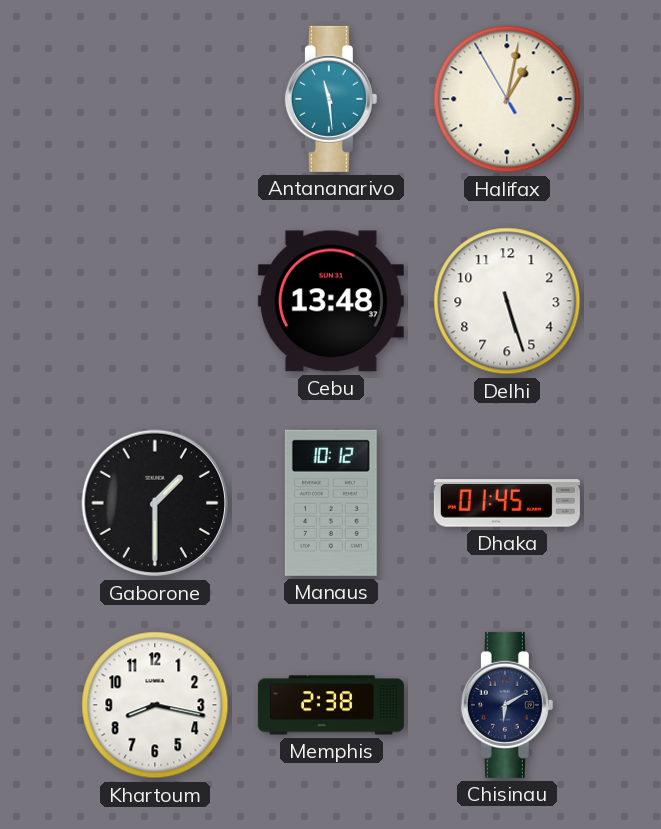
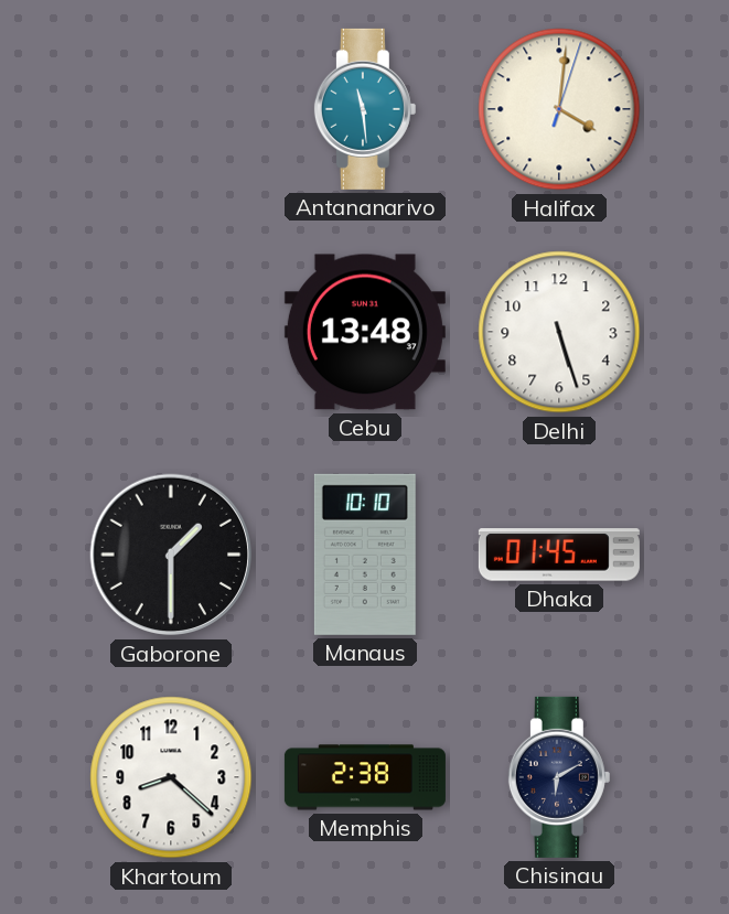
Halifax: 1:01 -> 4:01
Manaus: 10:12 -> 10:10
Khartoum: 8:17 -> 8:22
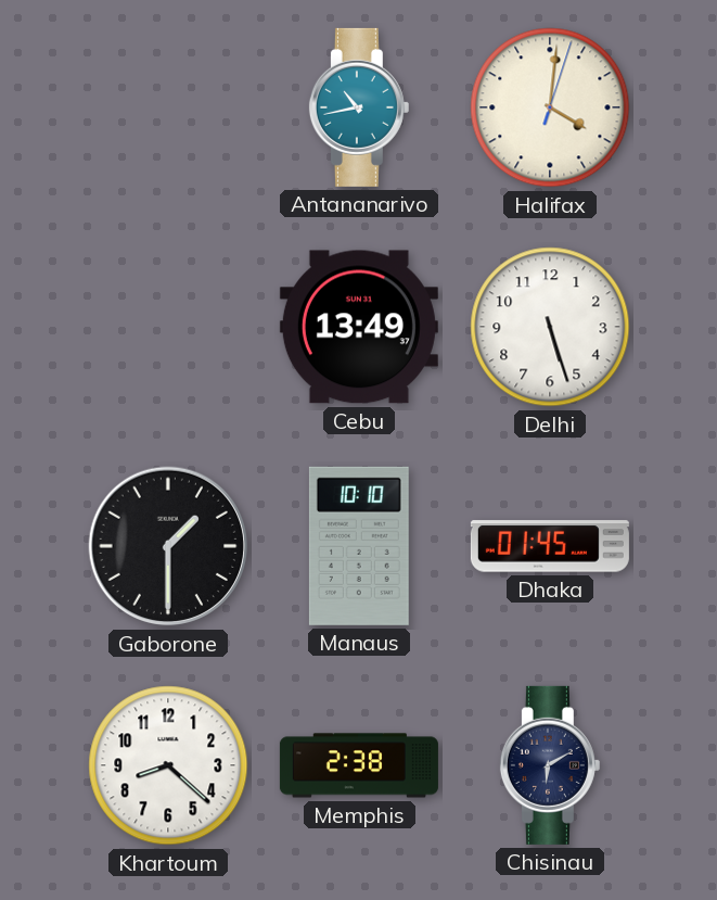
Antananarivo: 11:29 -> 10:43
Cebu: 13:48 -> 13:49
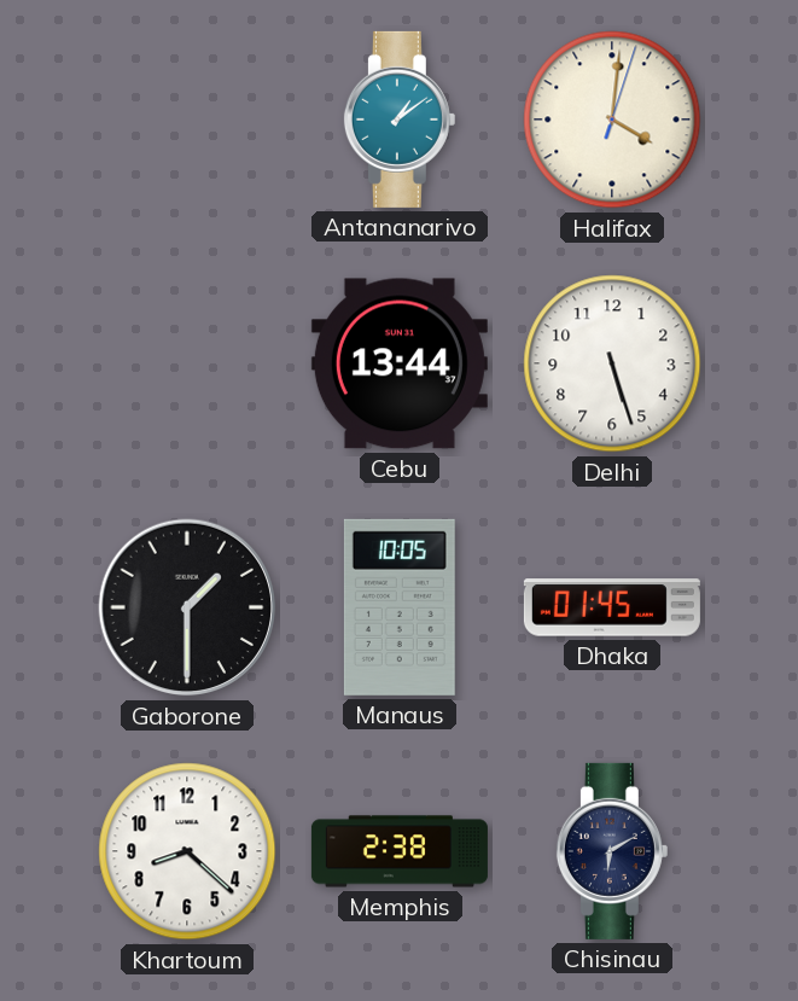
Antananarivo: 10:43 -> 1:09
Cebu: 13:49 -> 13:44
Manaus: 10:10 -> 10:05
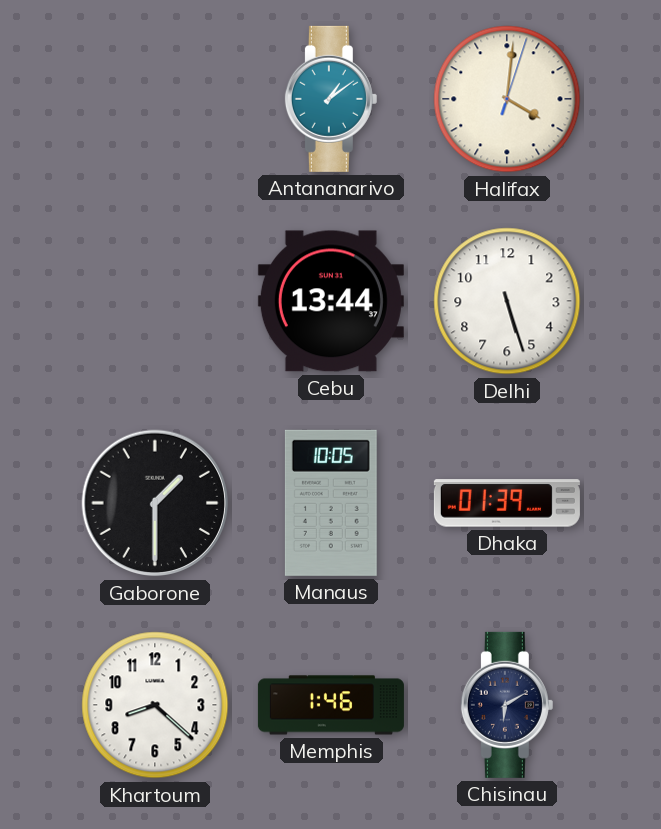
Dhaka: 01:45 -> 01:39
Memphis: 2:38 -> 1:46
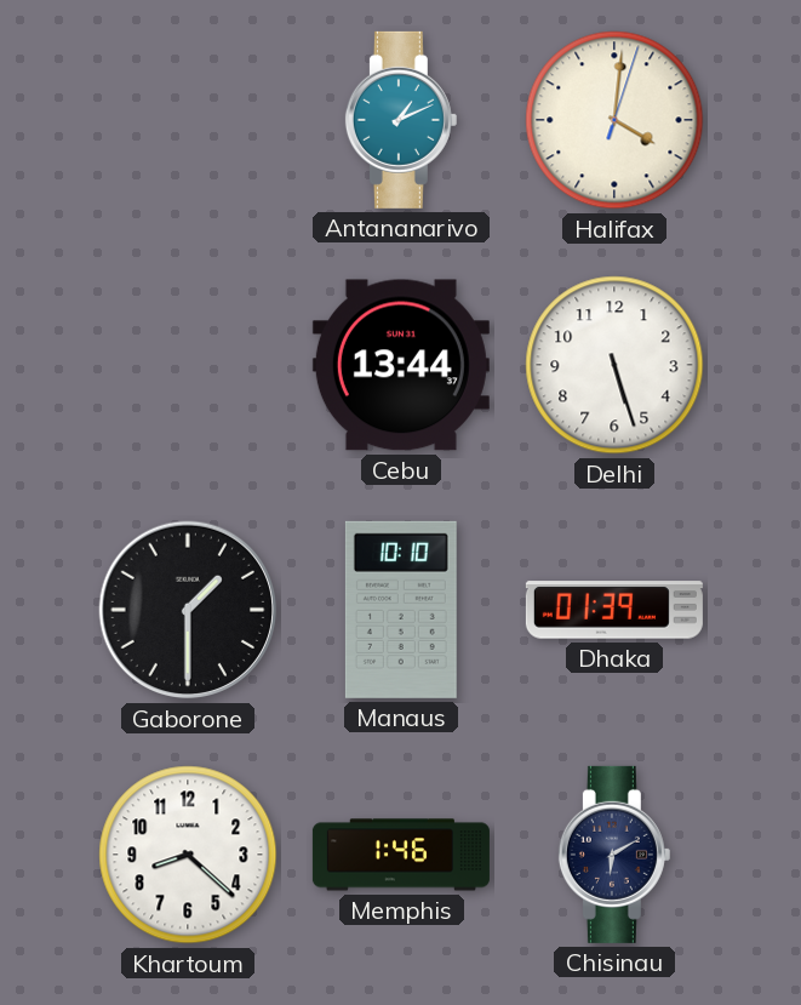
Antananarivo: 1:09 -> 1:11
Manaus: 10:05 -> 10:10
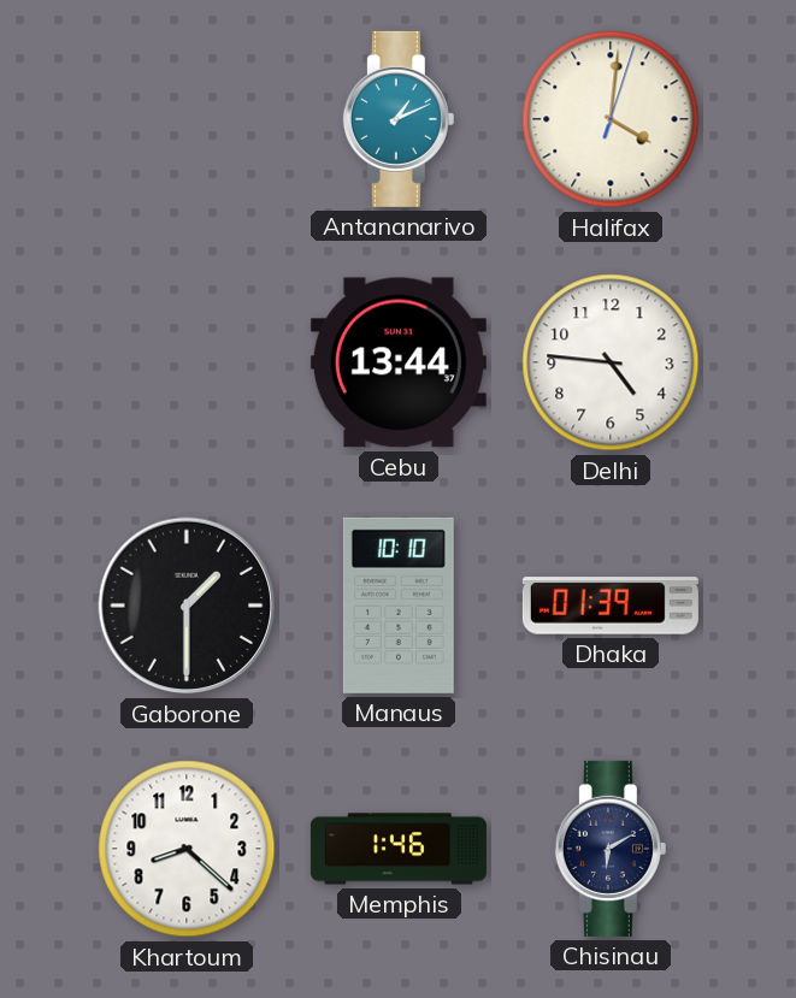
Delhi: 5:27 -> 4:46
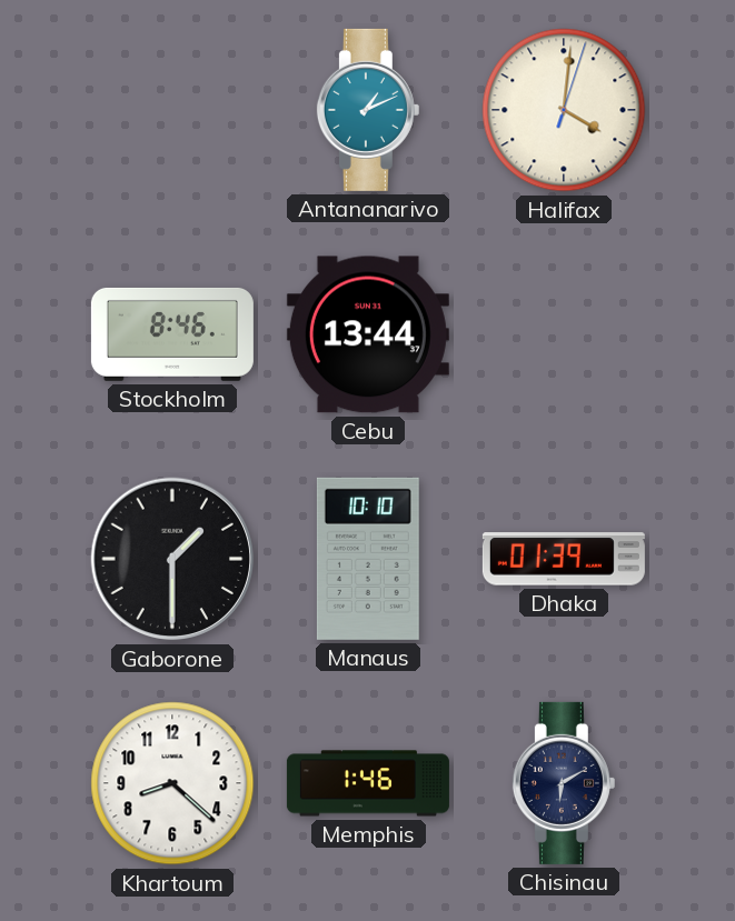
Stockholm: none -> 8:46
Delhi: 4:46 -> none
